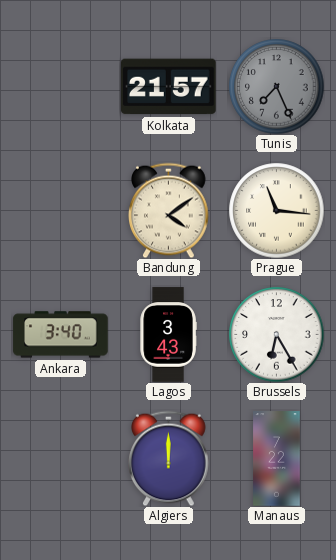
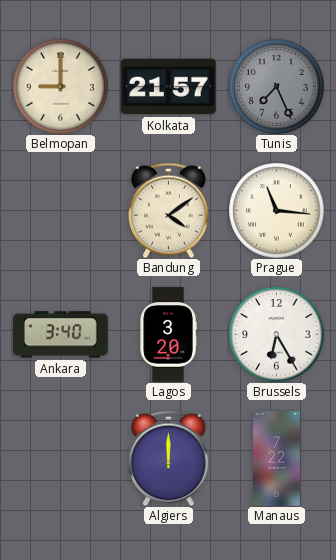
Belmopan: none -> 9:00
Lagos: 3:43 -> 3:20
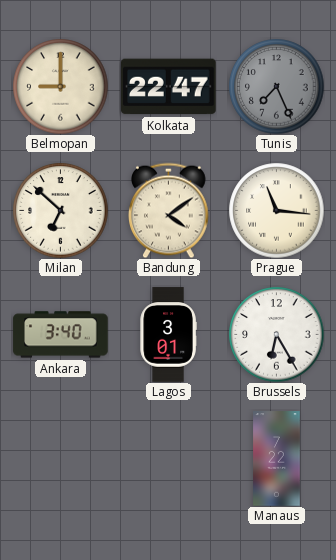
Kolkata: 21:57 -> 22:47
Milan: none -> 6:52
Lagos: 3:20 -> 3:01
Algiers: 12:00 -> none
